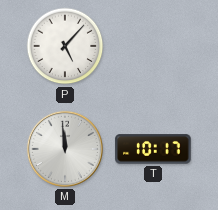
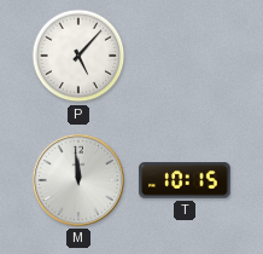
T: 10:17 -> 10:15
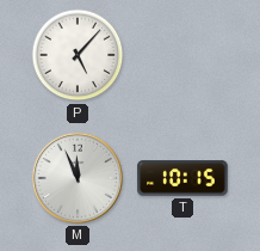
M: 11:59 -> 11:56
